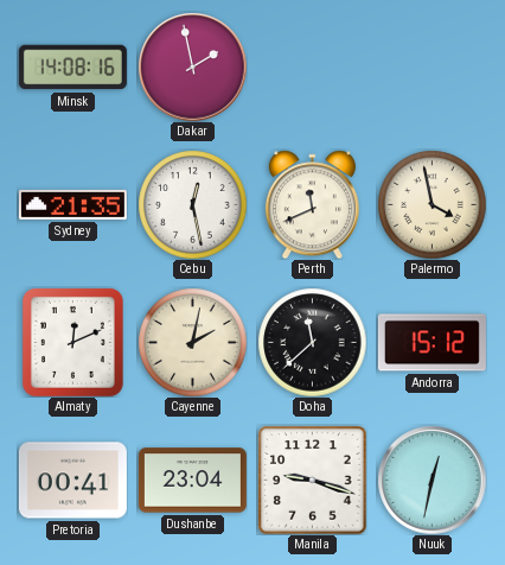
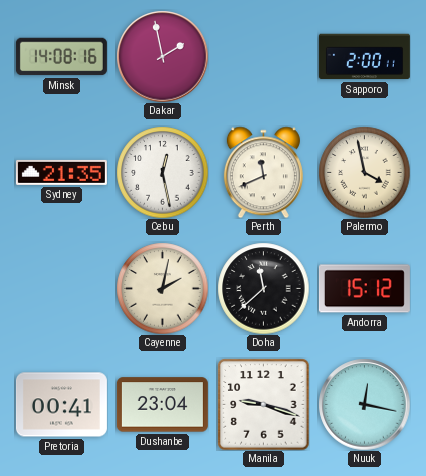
Sapporo: none -> 2:00
Almaty: 12:11 -> none
Nuuk: 12:32 -> 12:17
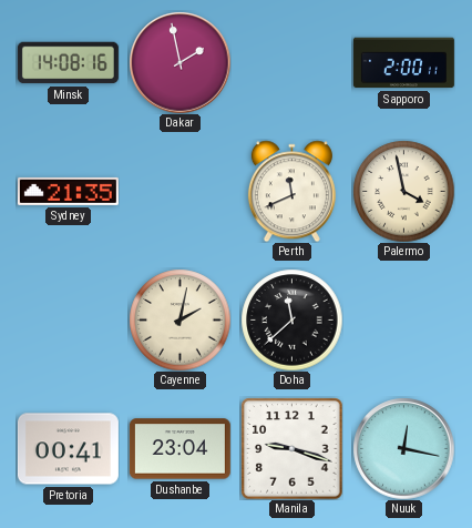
Cebu: 12:28 -> none
Andorra: 15:12 -> none
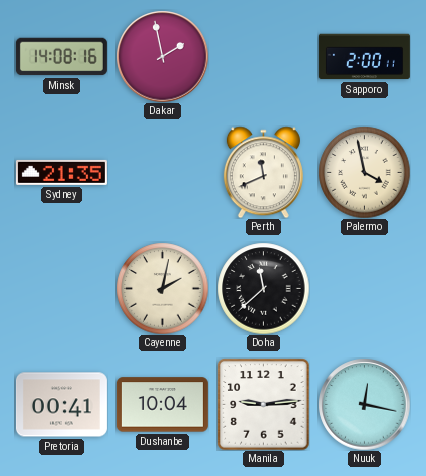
Dushanbe: 23:04 -> 10:04
Manila: 9:18 -> 9:14
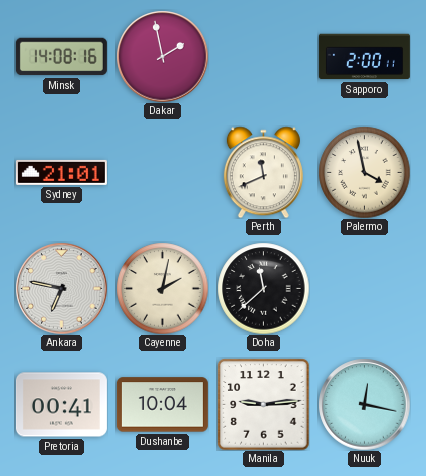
Sydney: 21:35 -> 21:01
Ankara: none -> 6:47
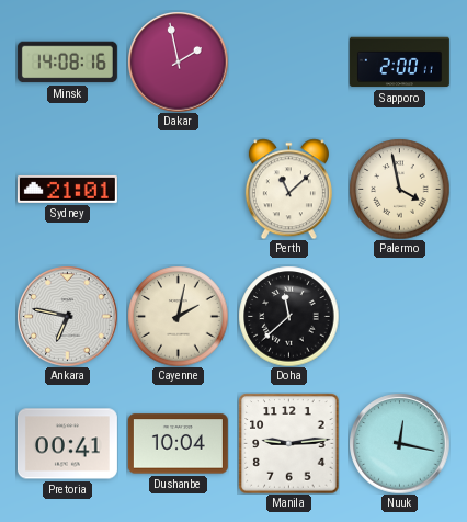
Perth: 11:41 -> 11:08
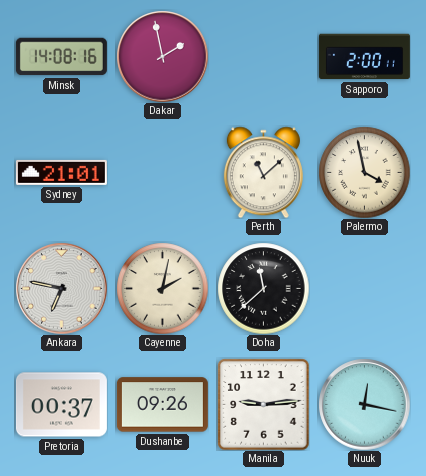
Pretoria: 00:41 -> 00:37
Dushanbe: 10:04 -> 09:26
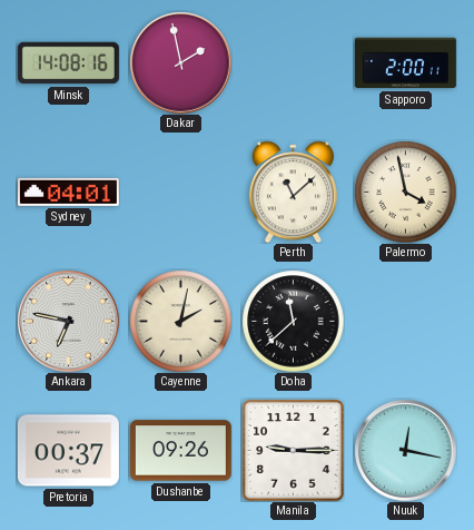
Sydney: 21:01 -> 04:01
Manila: 9:14 -> 9:15
